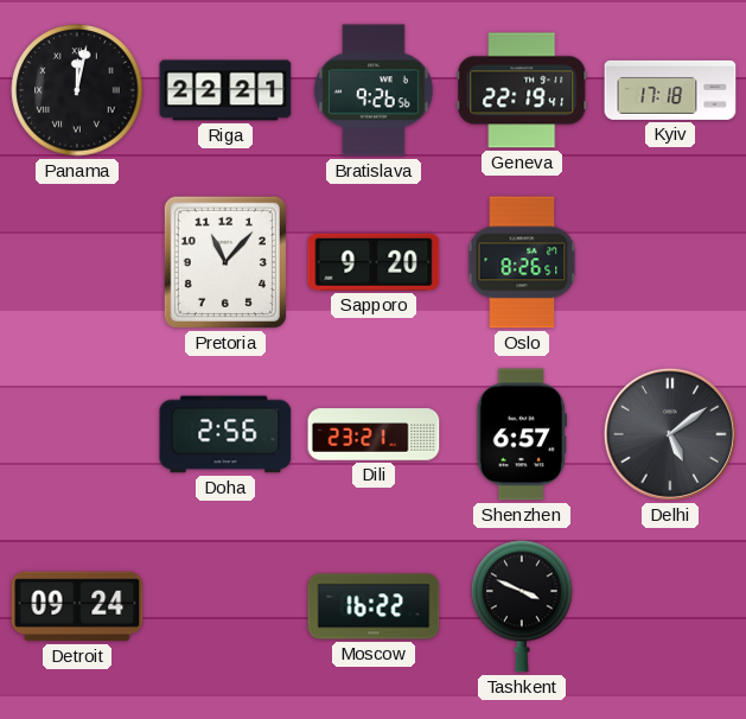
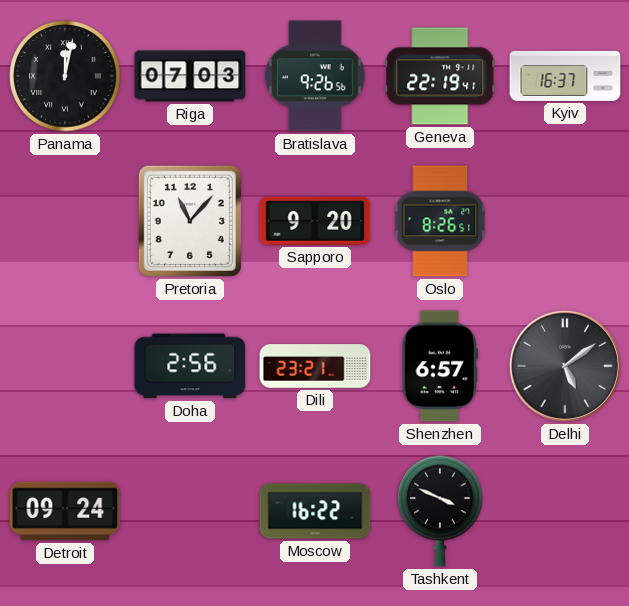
Riga: 22:21 -> 07:03
Kyiv: 17:18 -> 16:37
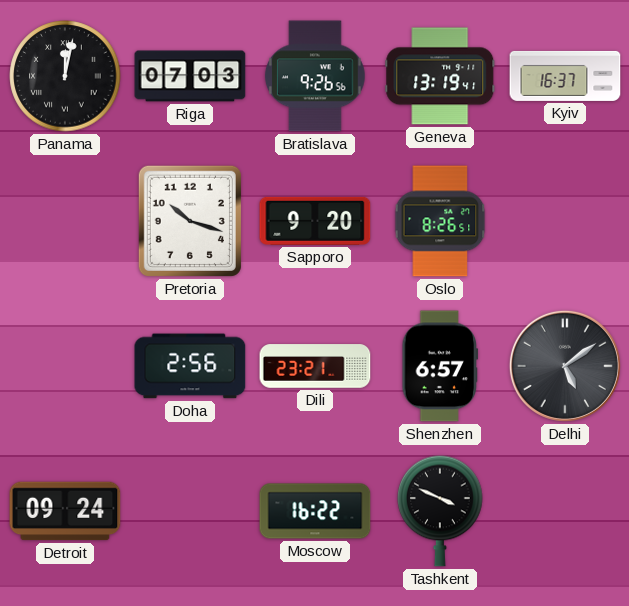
Geneva: 22:19 -> 13:19
Pretoria: 11:07 -> 10:18
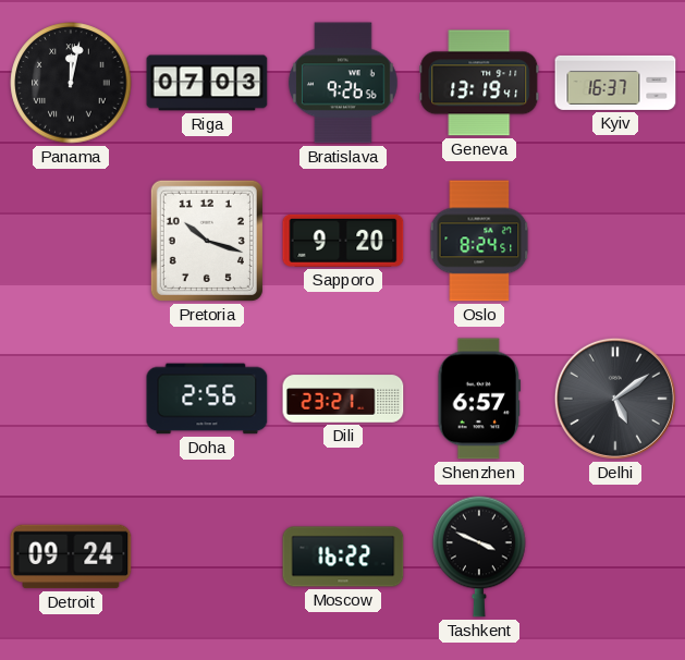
Oslo: 8:26 -> 8:24
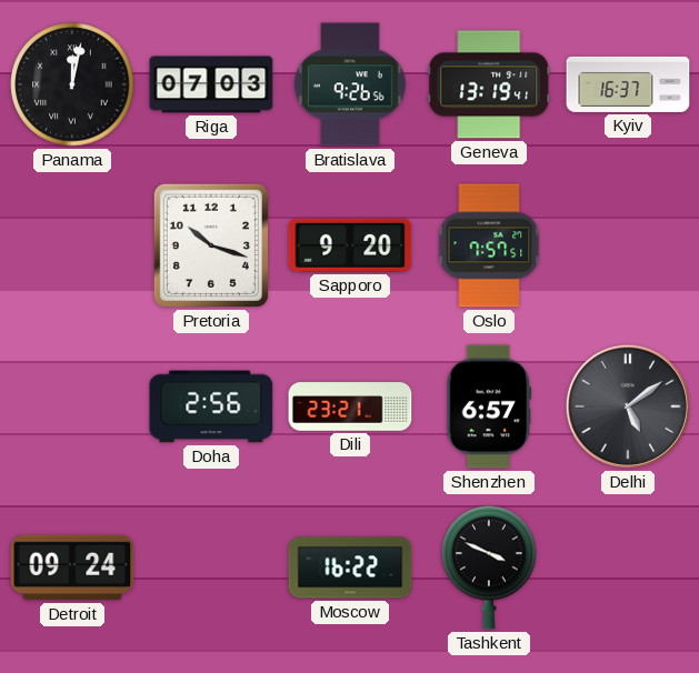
Oslo: 8:24 -> 7:57
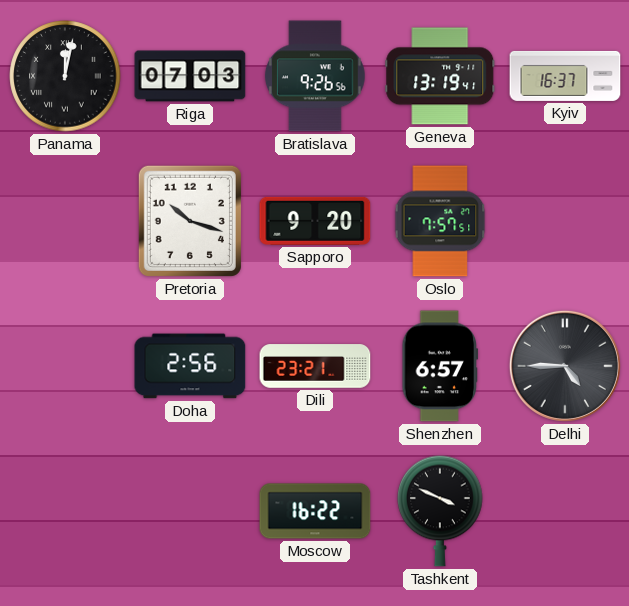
Delhi: 5:09 -> 4:45
Detroit: 09:24 -> none
